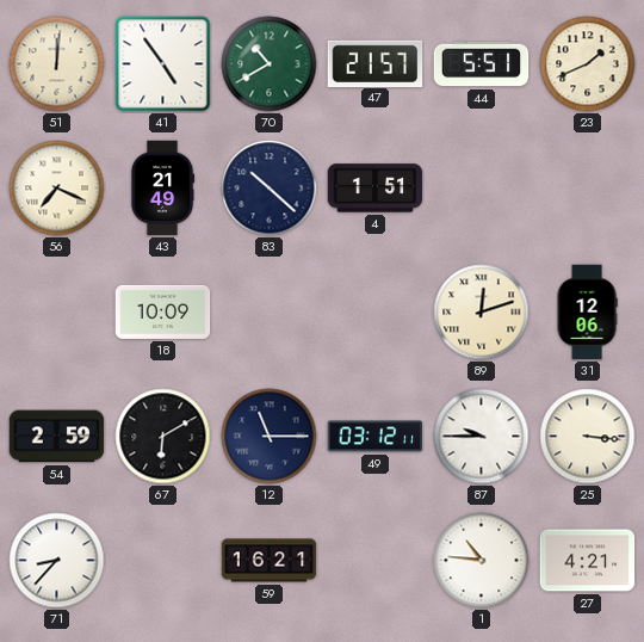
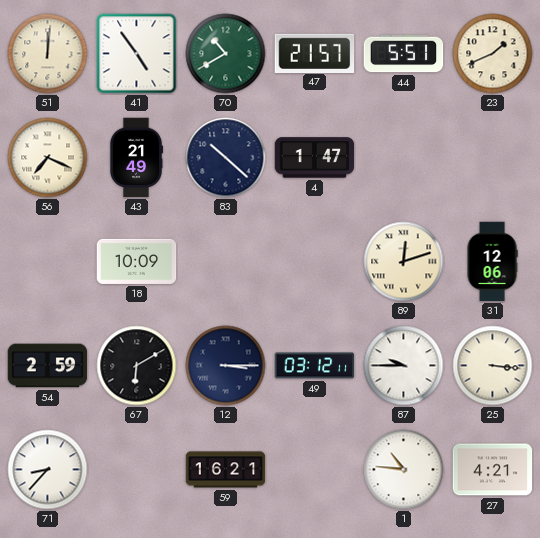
4: 1:51 -> 1:47
12: 11:15 -> 3:15
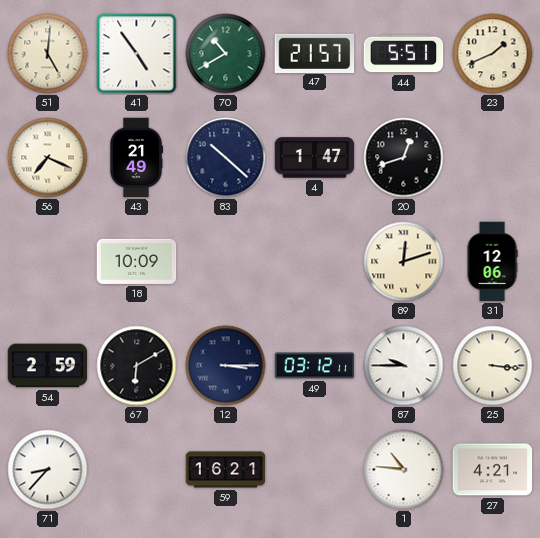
51: 12:01 -> 5:01
20: none -> 12:42
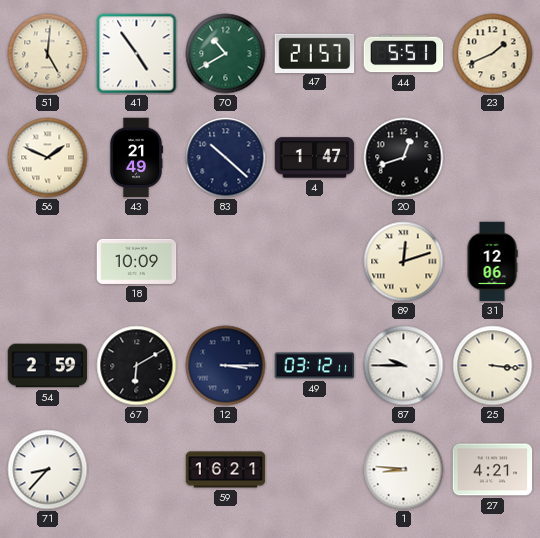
56: 7:19 -> 1:49
1: 10:46 -> 8:46
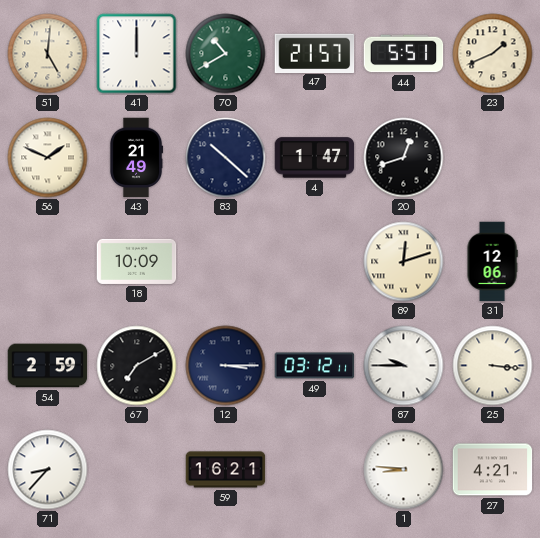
41: 4:54 -> 12:00
67: 6:10 -> 7:10
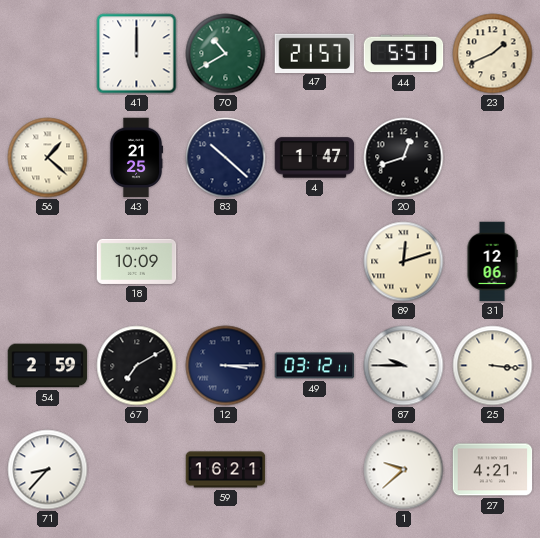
51: 5:01 -> none
56: 1:49 -> 1:22
43: 21:49 -> 21:25
1: 8:46 -> 9:38
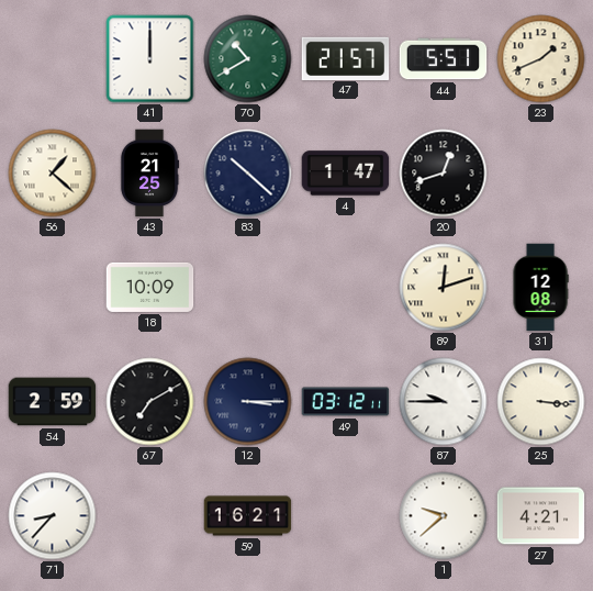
31: 12:06 -> 12:08
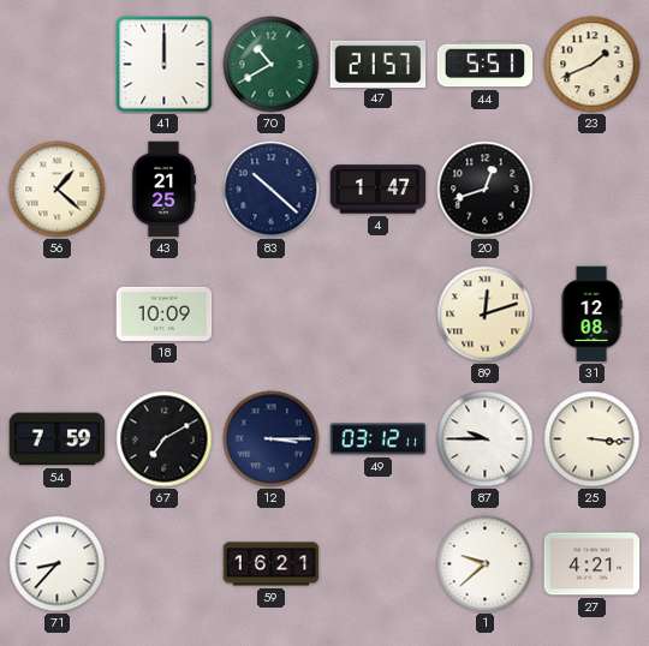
54: 2:59 -> 7:59
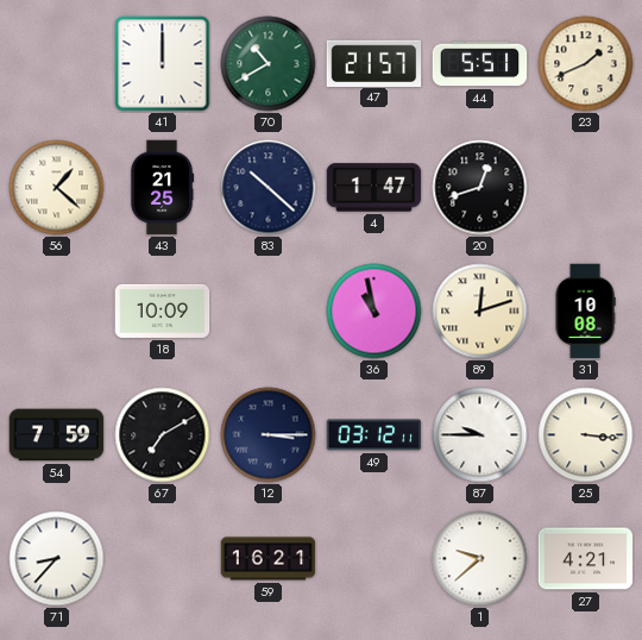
36: none -> 10:58
31: 12:08 -> 10:08
